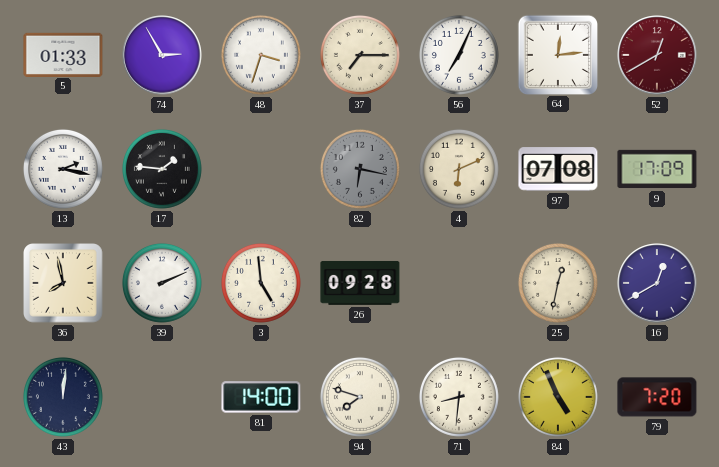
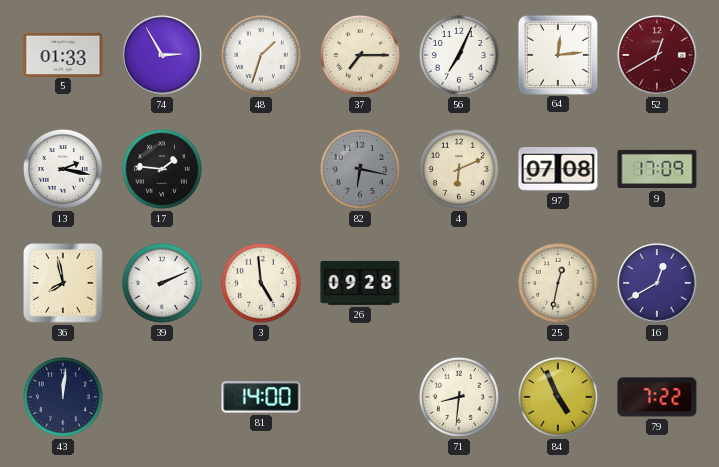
48: 3:33 -> 1:33
94: 7:48 -> none
79: 7:20 -> 7:22
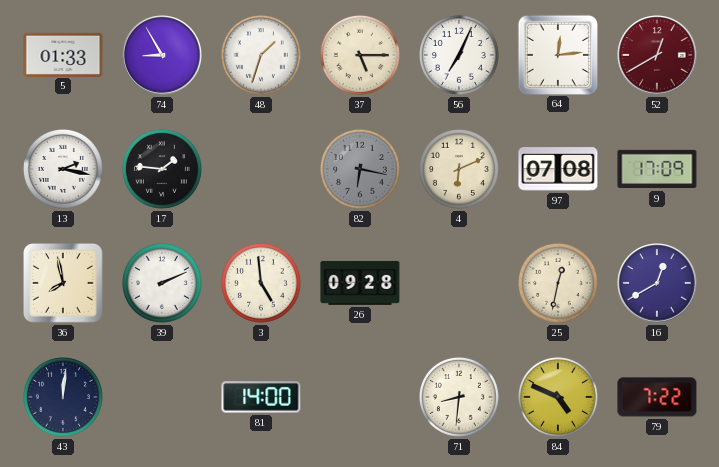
74: 2:55 -> 8:55
37: 7:15 -> 5:15
84: 4:56 -> 4:49
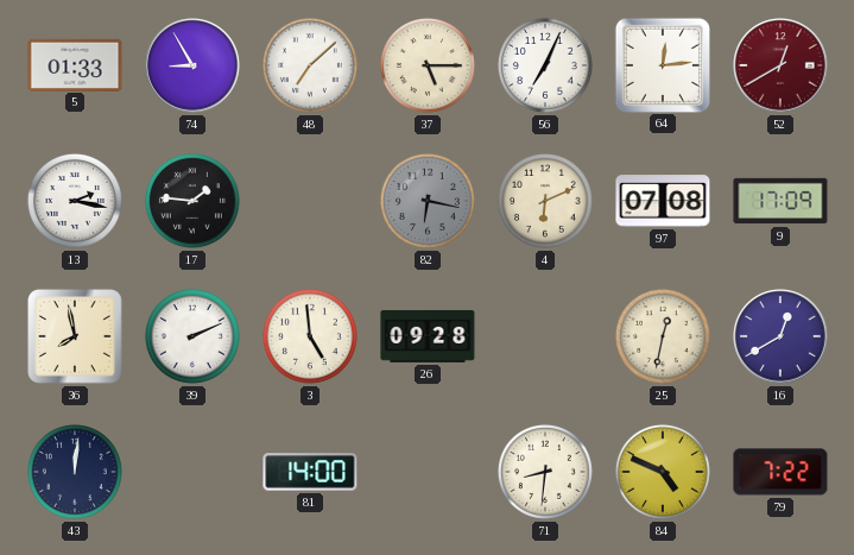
48: 1:33 -> 7:08
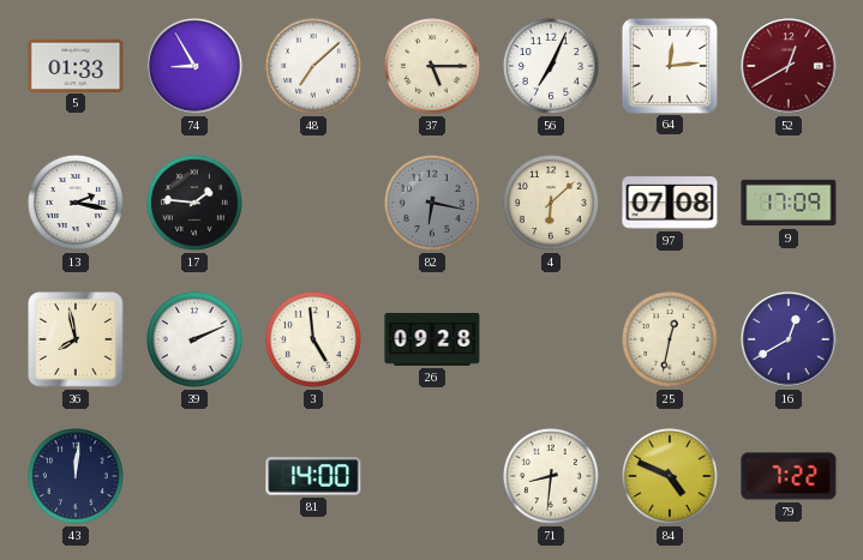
4: 6:11 -> 6:08
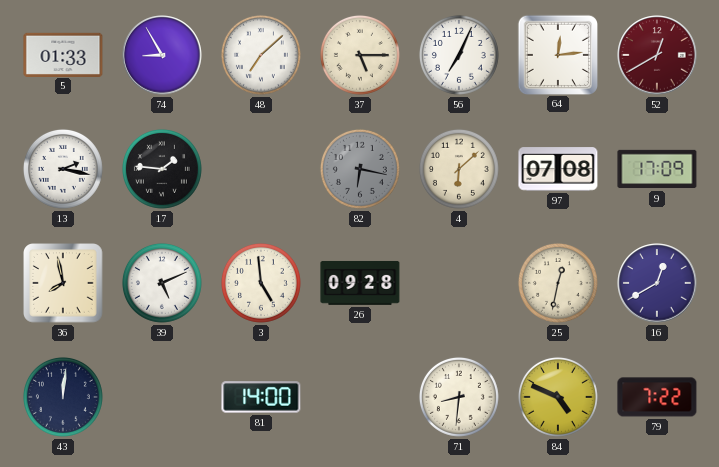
39: 2:11 -> 5:11
